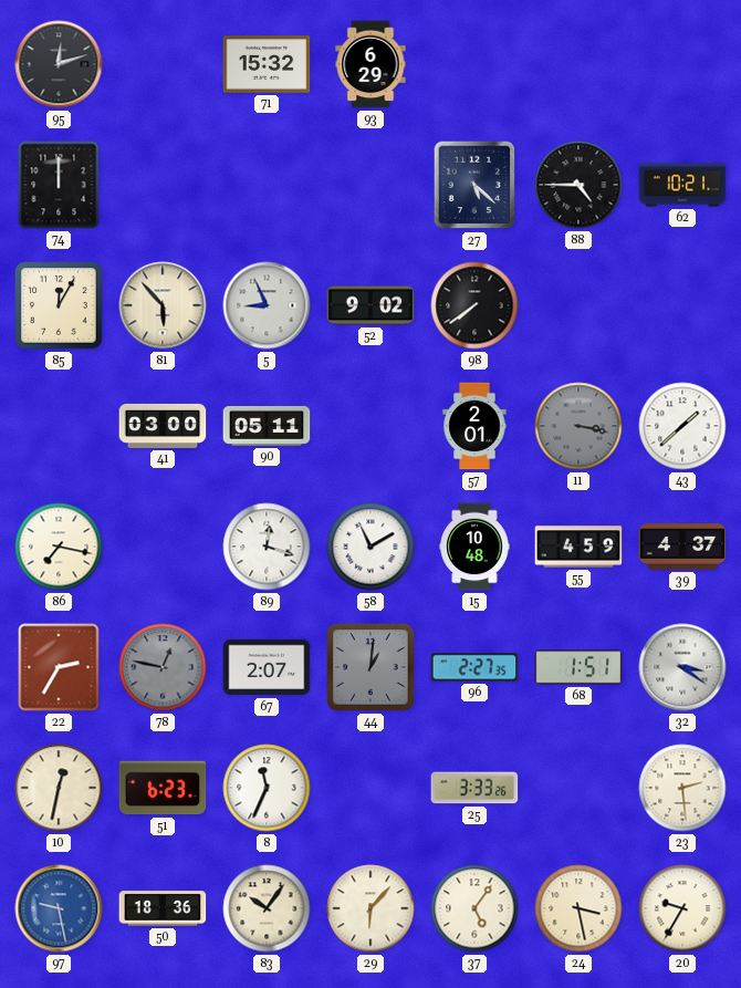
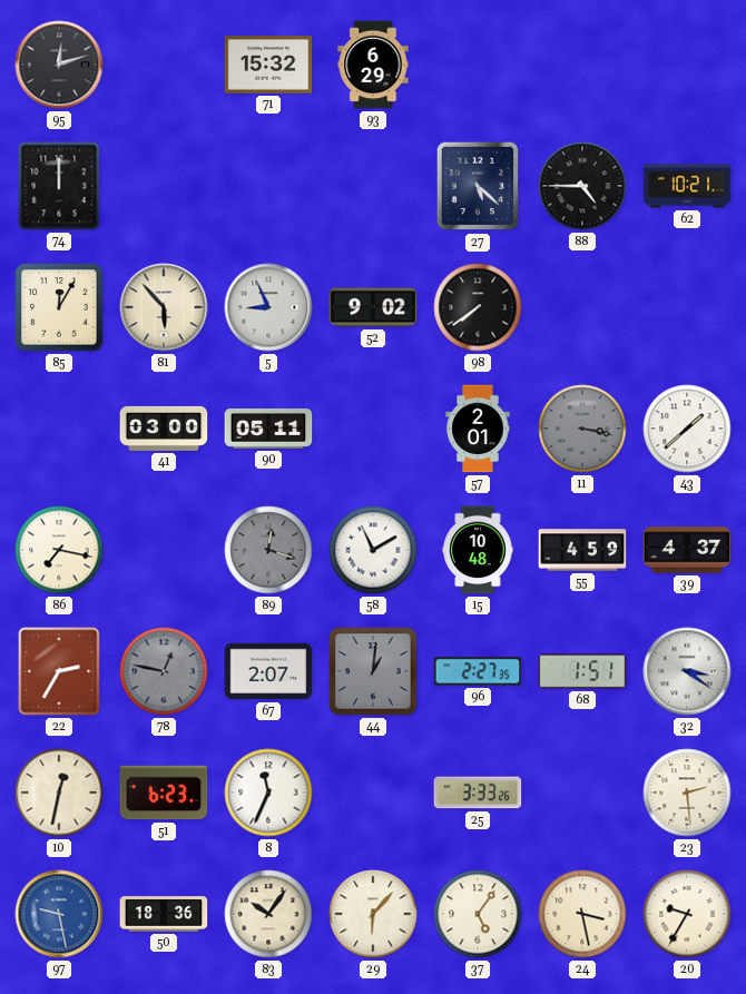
89 dial: white -> grey
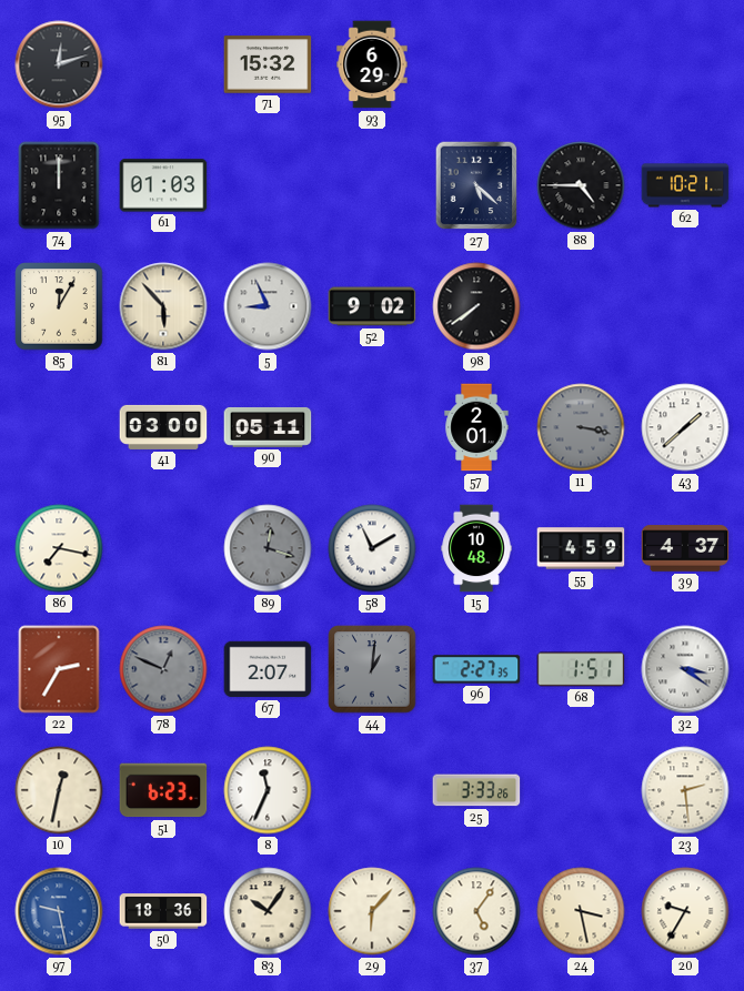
61: none -> 01:03
78: 12:47 -> 12:49
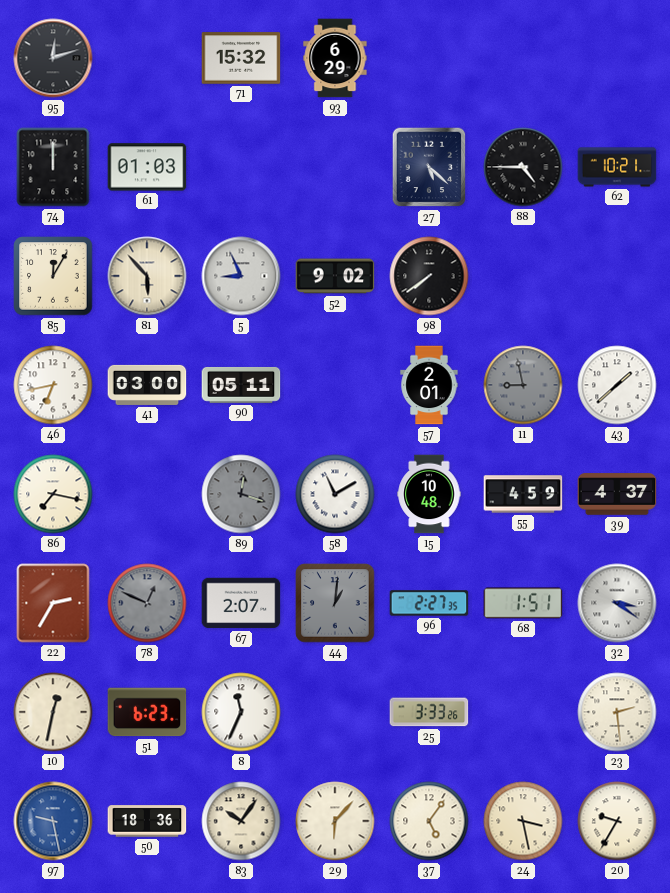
46: none -> 6:43
11: 3:17 -> 8:58
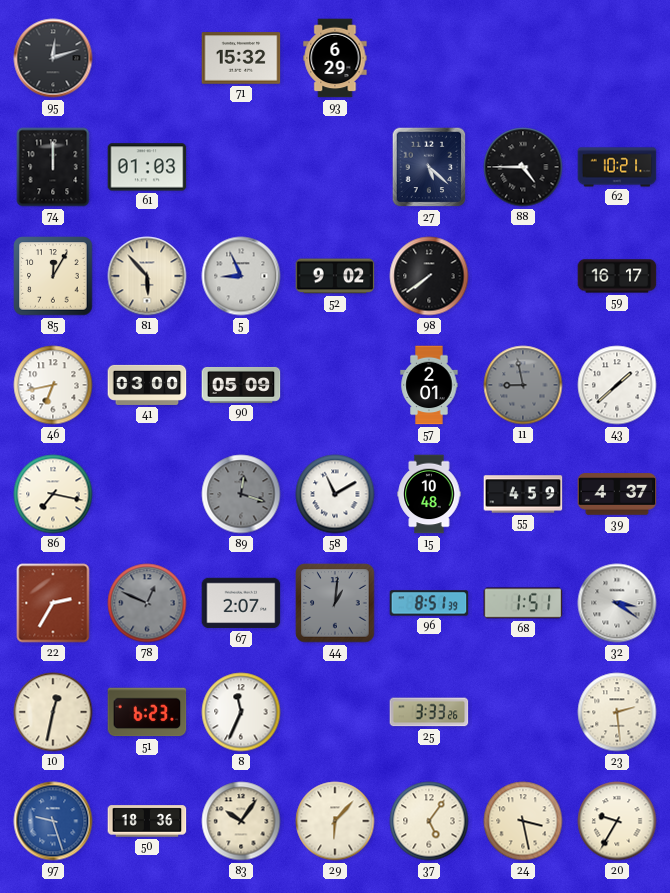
59: none -> 16:17
90: 05:11 -> 05:09
96: 2:27 -> 8:51
97: 9:28 -> 9:27
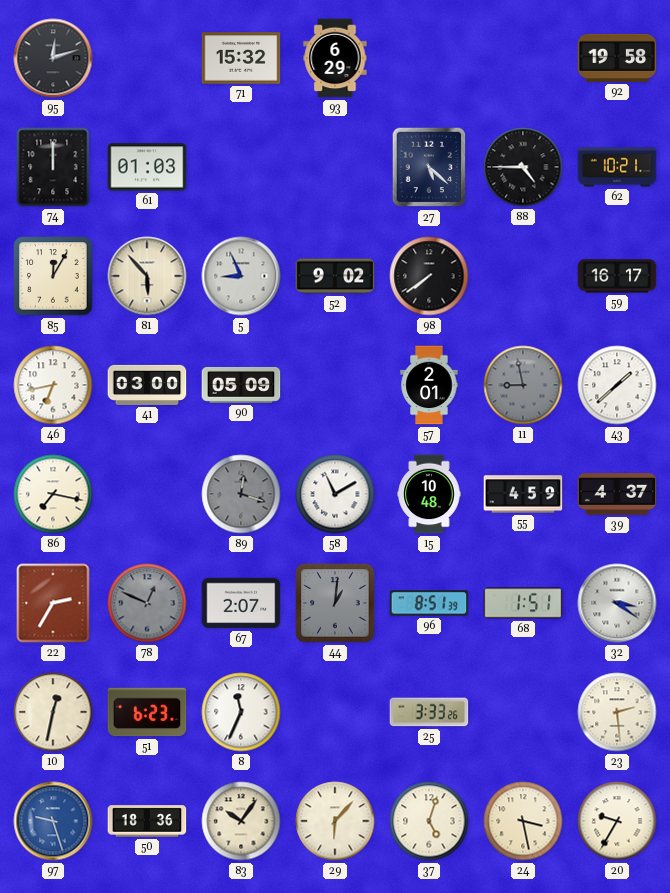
92: none -> 19:58
37: 5:06 -> 5:03
